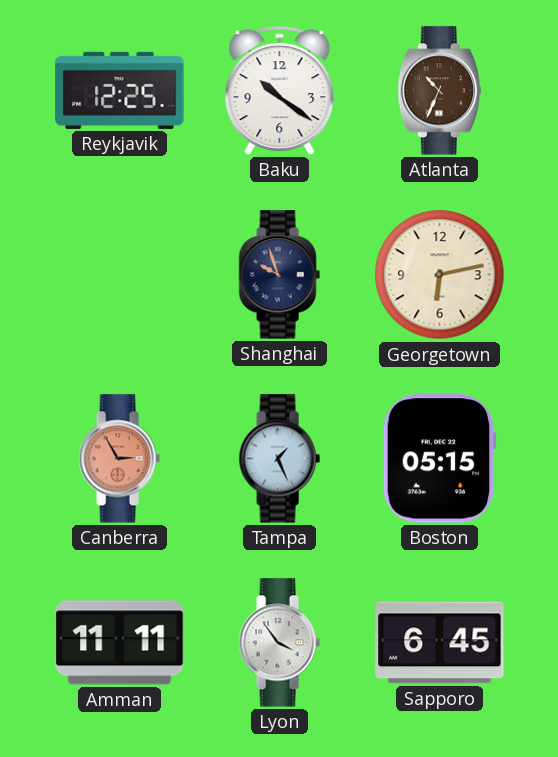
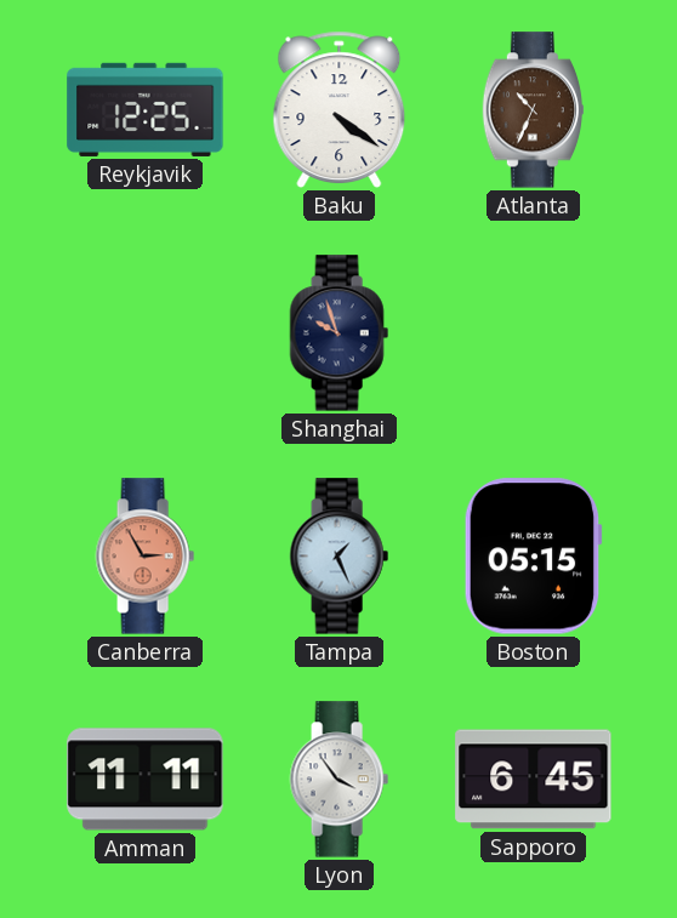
Baku: 10:21 -> 4:21
Georgetown: 6:13 -> none
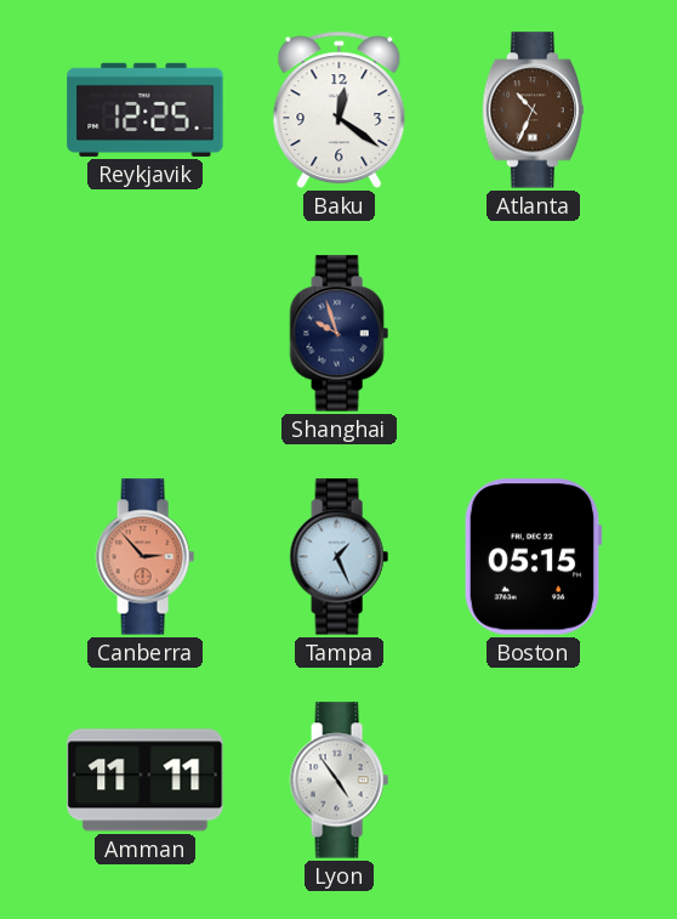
Baku: 4:21 -> 12:21
Canberra: 2:55 -> 2:53
Lyon: 3:54 -> 4:54
Sapporo: 6:45 -> none
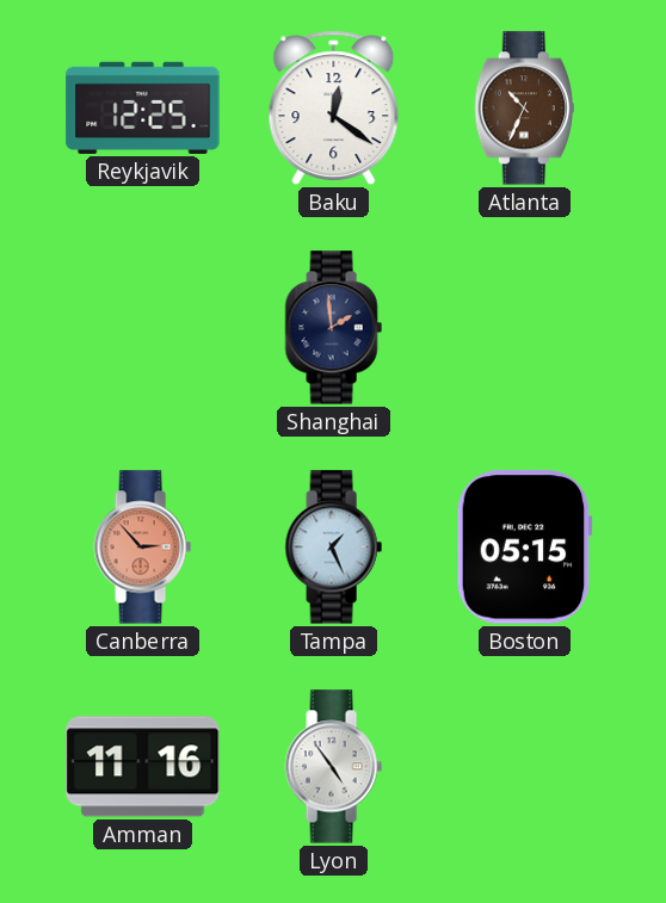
Shanghai: 9:57 -> 1:59
Amman: 11:11 -> 11:16
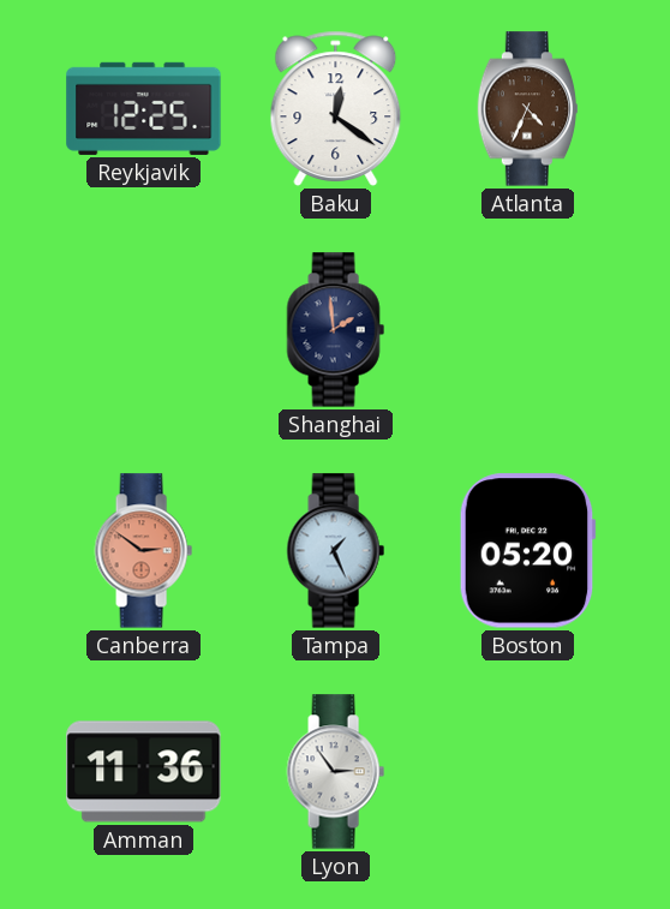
Atlanta: 10:34 -> 4:34
Canberra: 2:53 -> 2:51
Boston: 05:15 -> 05:20
Amman: 11:16 -> 11:36
Lyon: 4:54 -> 2:54
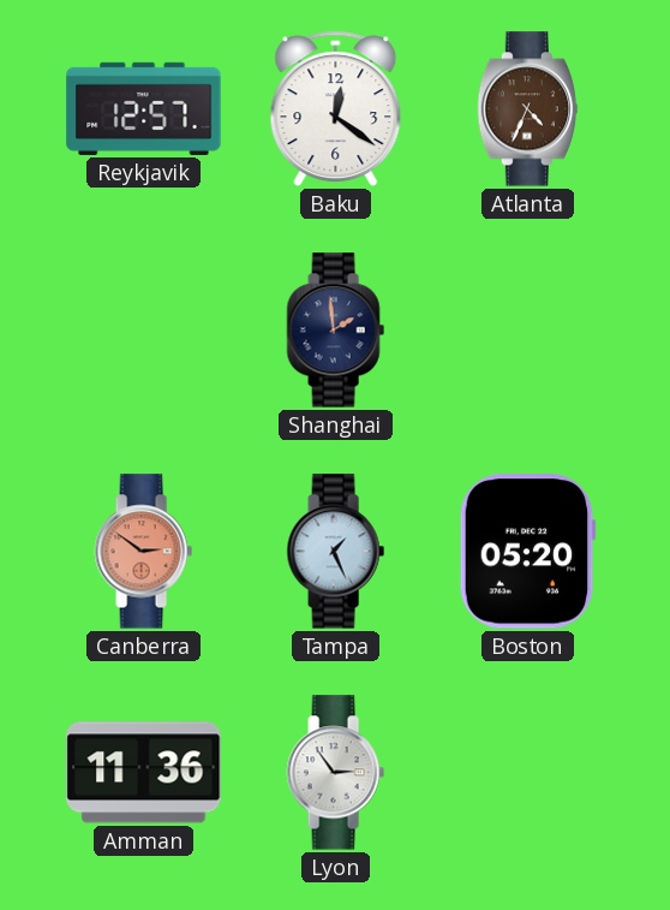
Reykjavik: 12:25 -> 12:57
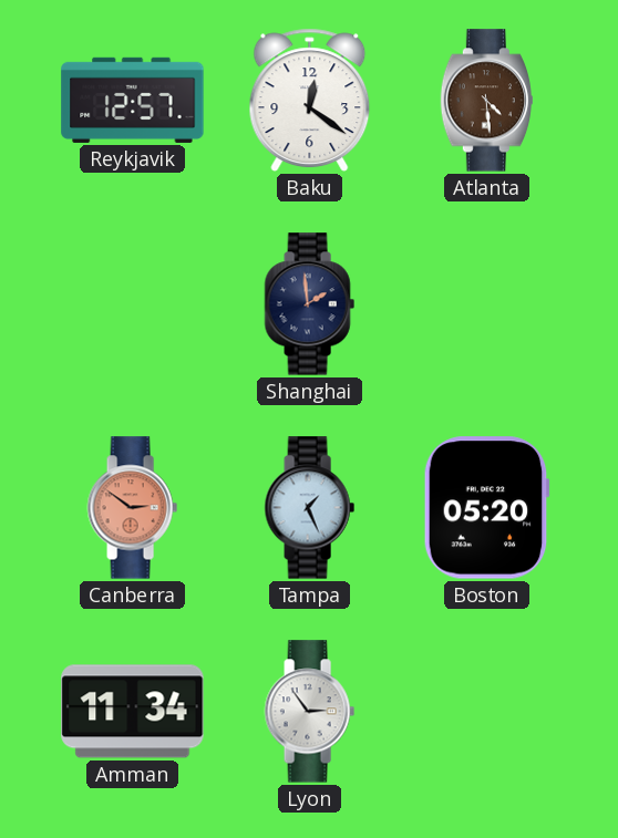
Atlanta: 4:34 -> 4:29
Amman: 11:36 -> 11:34
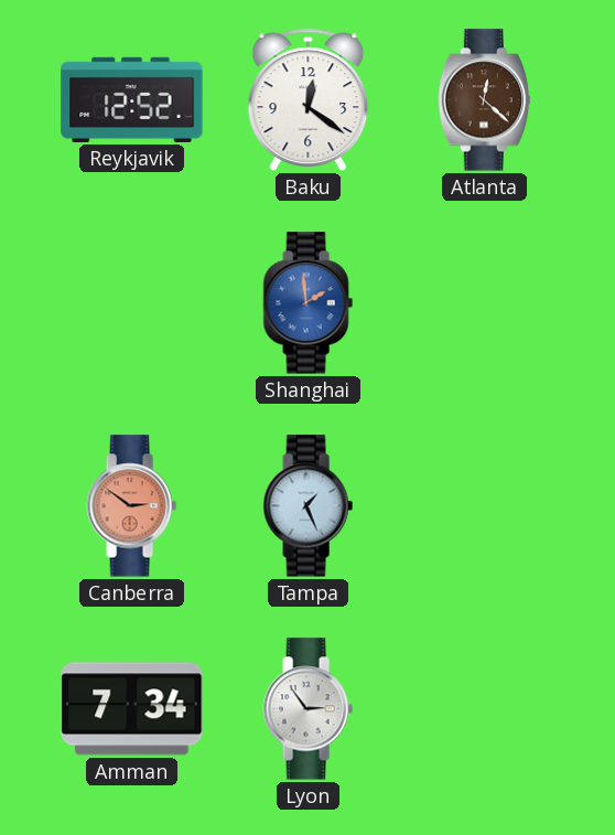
Reykjavik: 12:57 -> 12:52
Atlanta: 4:29 -> 12:22
Shanghai dial: navy -> blue
Boston: 05:20 -> none
Amman: 11:34 -> 7:34
